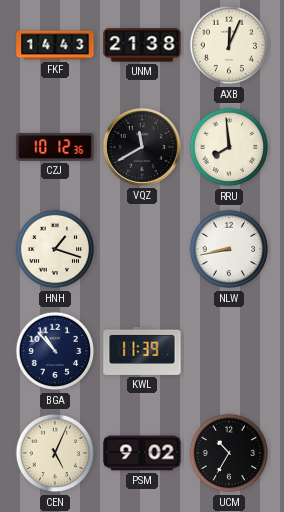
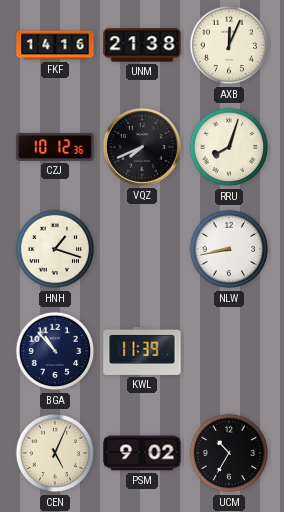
FKF: 14:43 -> 14:16
VQZ: 11:40 -> 7:41
RRU: 7:59 -> 8:03
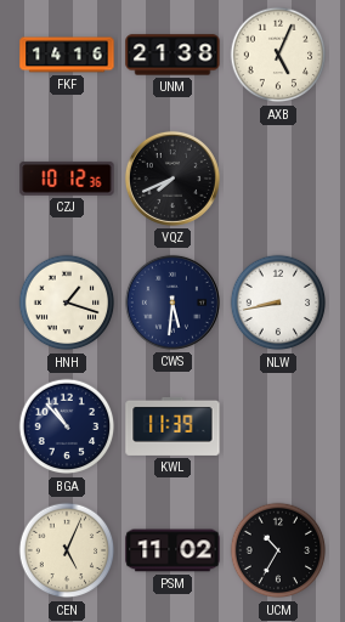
AXB: 12:04 -> 5:04
RRU: 8:03 -> none
CWS: none -> 5:31
PSM: 9:02 -> 11:02
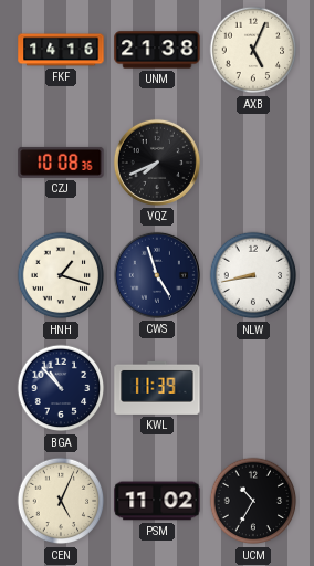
CZJ: 10:12 -> 10:08
CWS: 5:31 -> 4:57
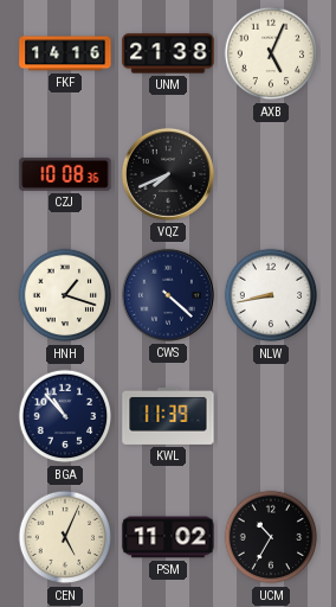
CWS: 4:57 -> 4:22
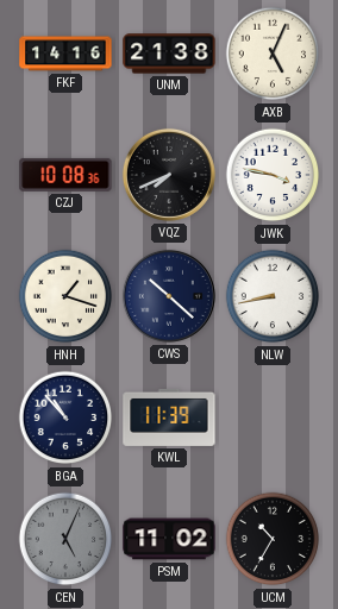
JWK: none -> 3:47
CWS: 4:22 -> 10:22
CEN dial: cream -> grey
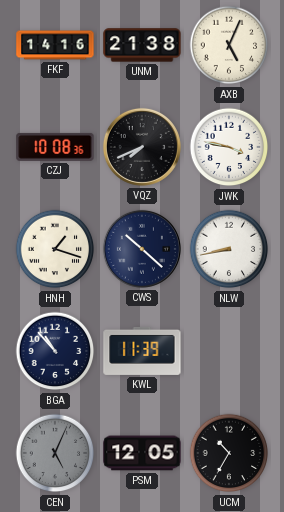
PSM: 11:02 -> 12:05
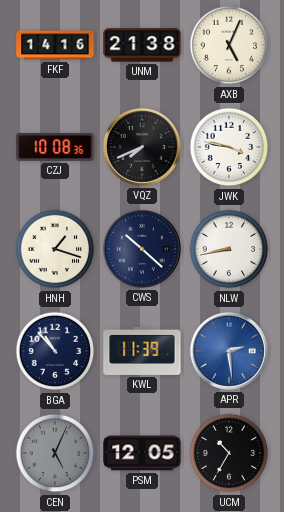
APR: none -> 2:29
